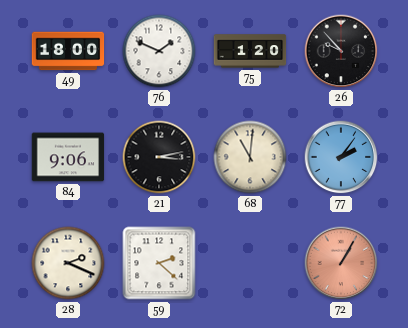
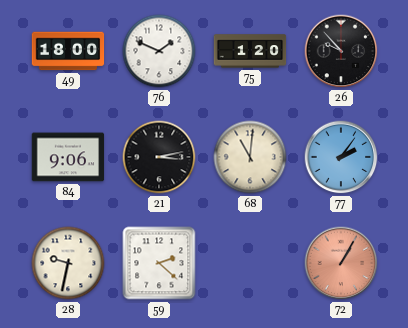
28: 2:19 -> 9:32
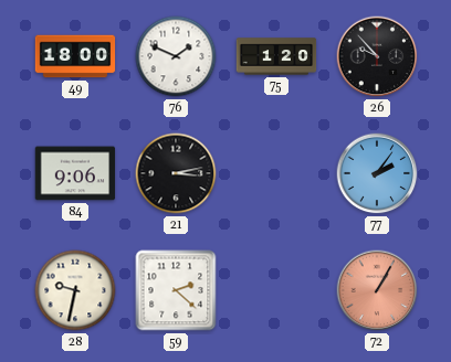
68: 11:01 -> none
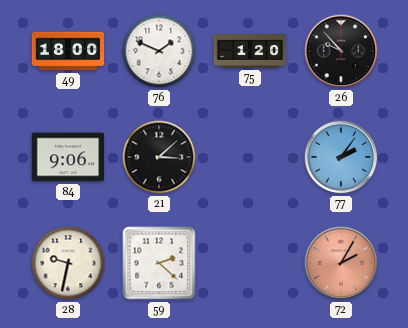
21: 3:13 -> 3:08
72: 1:05 -> 2:05
